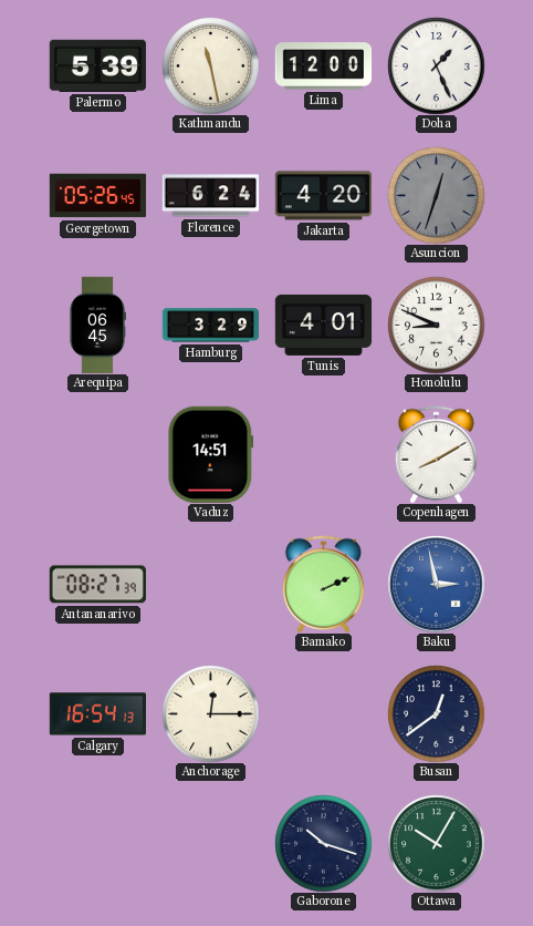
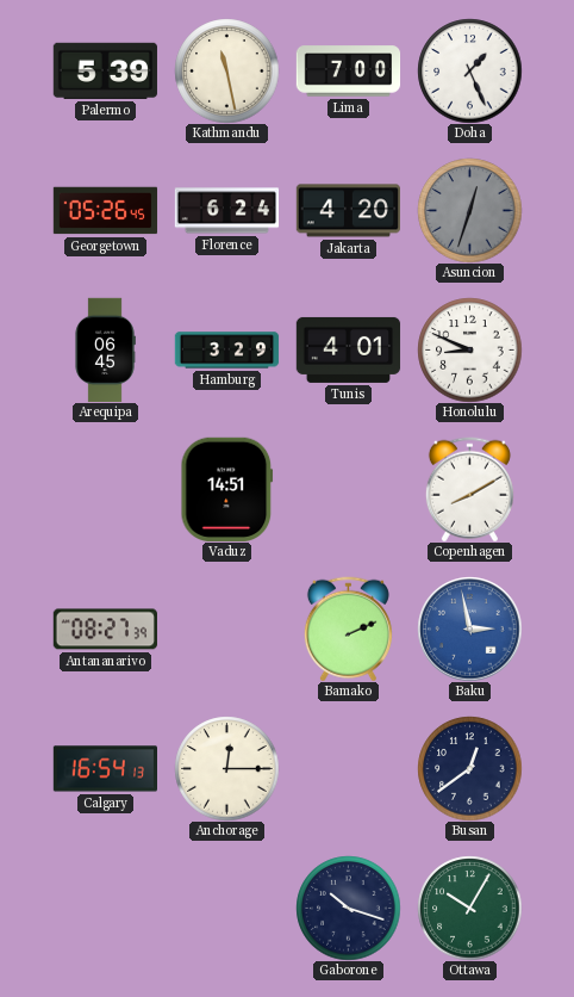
Lima: 12:00 -> 7:00
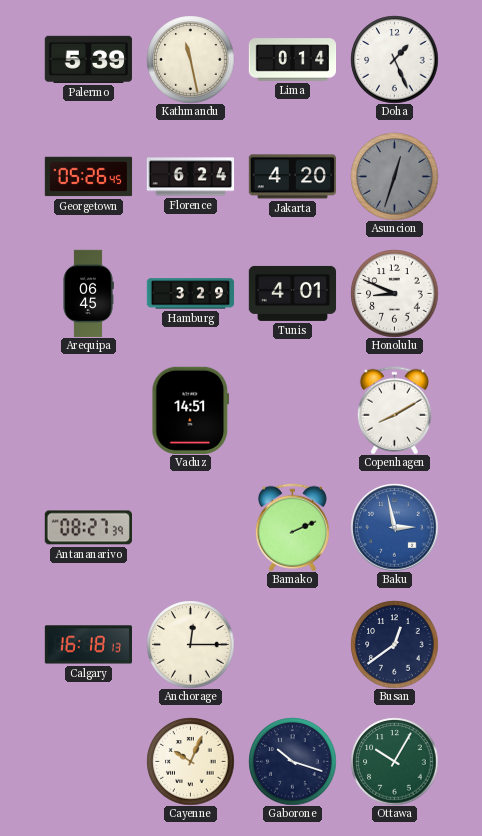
Lima: 7:00 -> 0:14
Calgary: 16:54 -> 16:18
Cayenne: none -> 10:04
